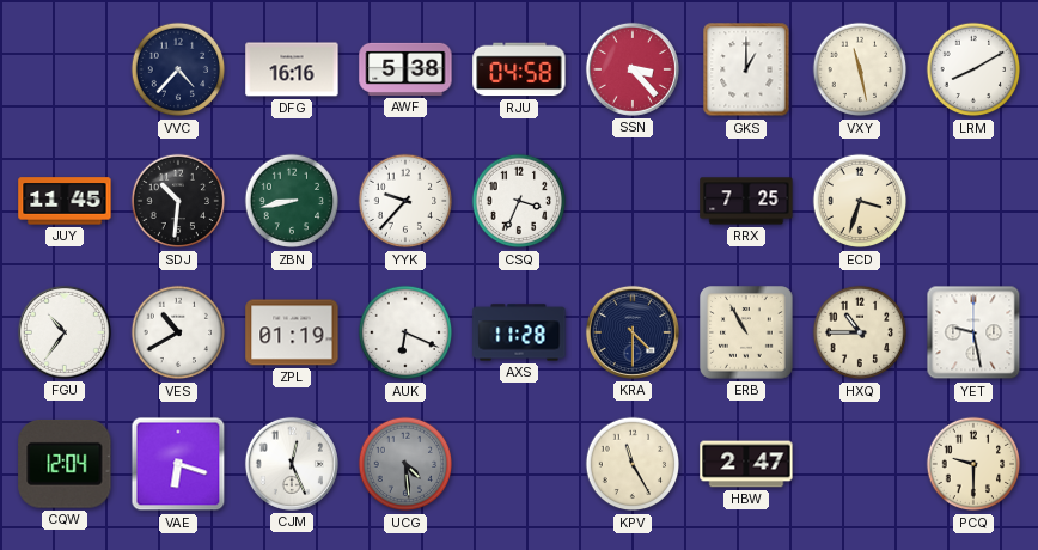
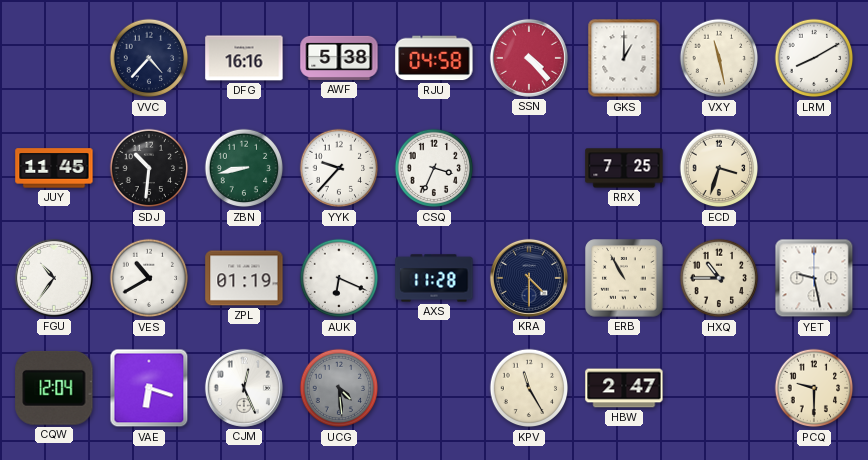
SSN: 3:23 -> 4:23
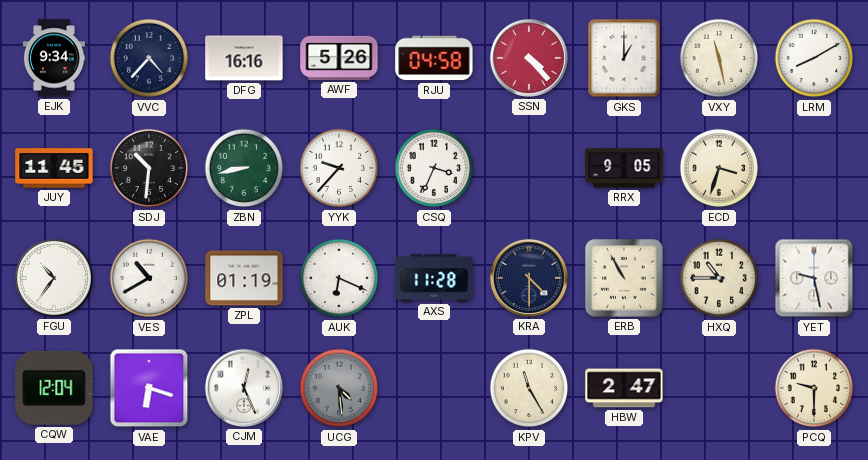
EJK: none -> 9:34
AWF: 5:38 -> 5:26
RRX: 7:25 -> 9:05
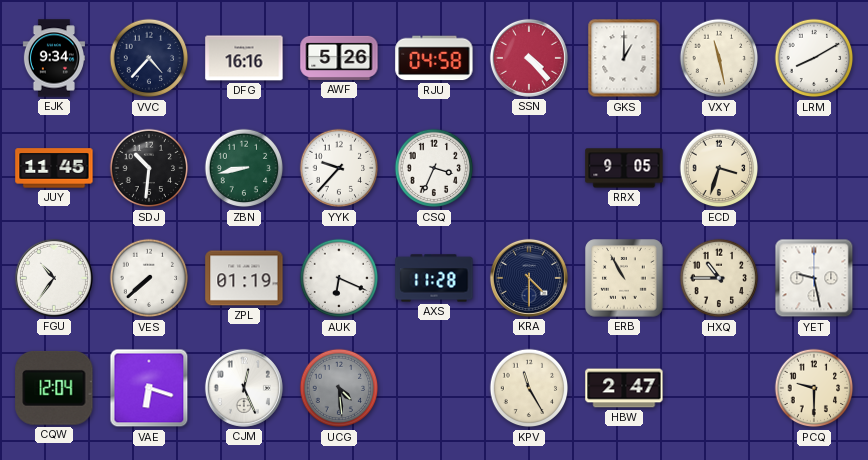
VES: 10:40 -> 7:38
